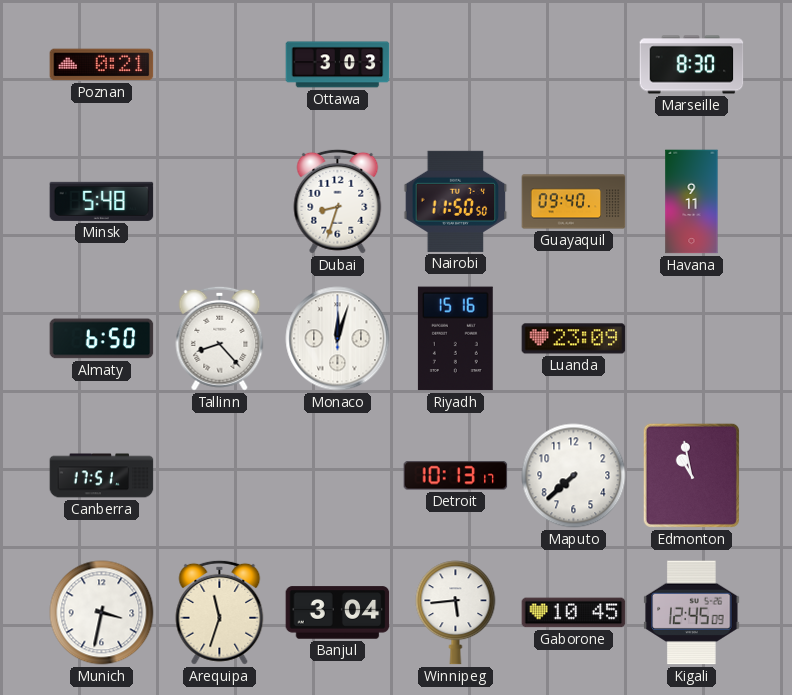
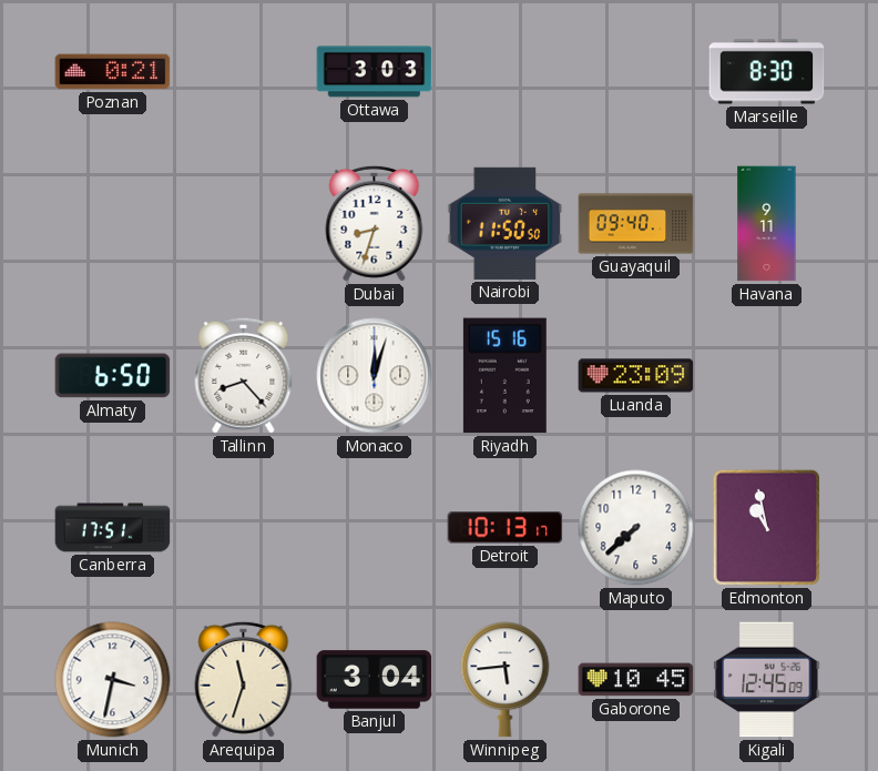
Minsk: 5:48 -> none
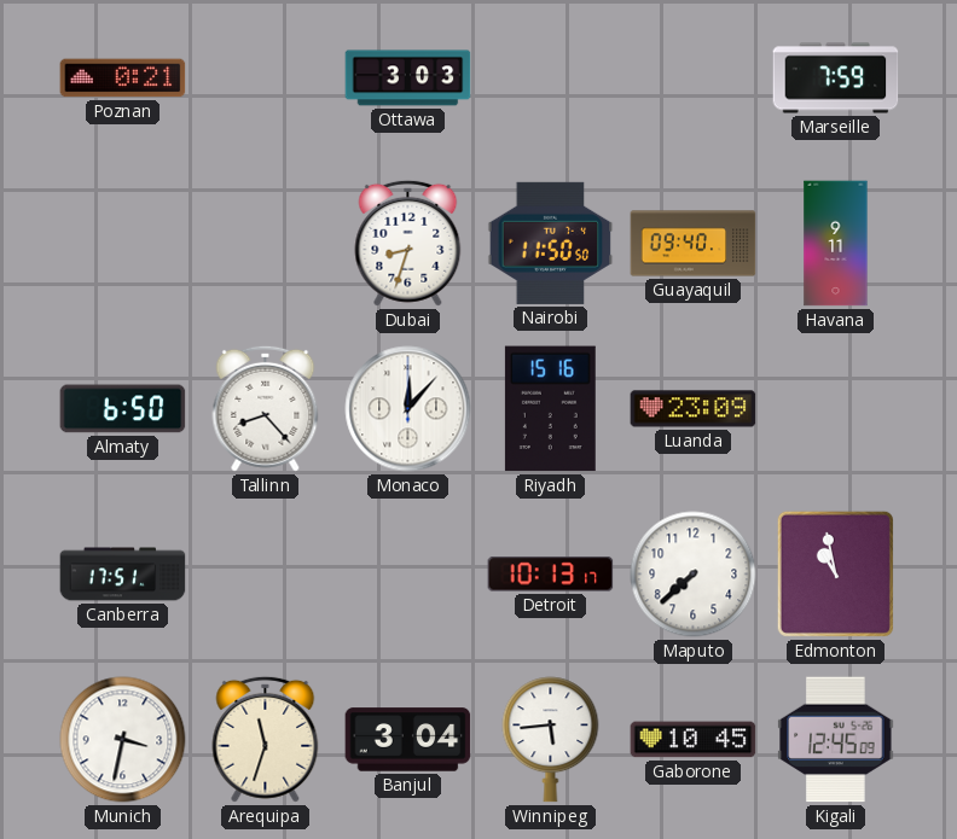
Marseille: 8:30 -> 7:59
Monaco: 12:03 -> 12:07
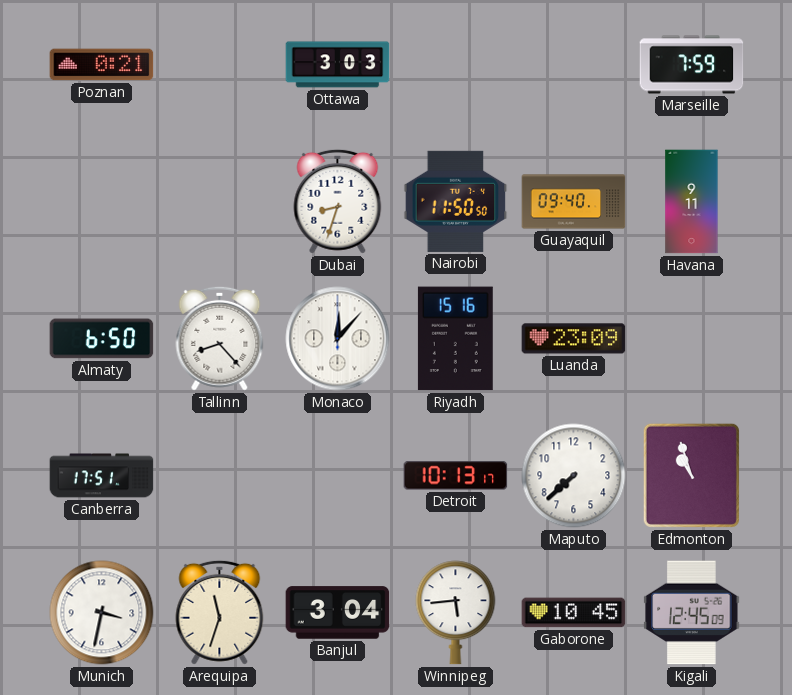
Edmonton: 10:58 -> 10:57
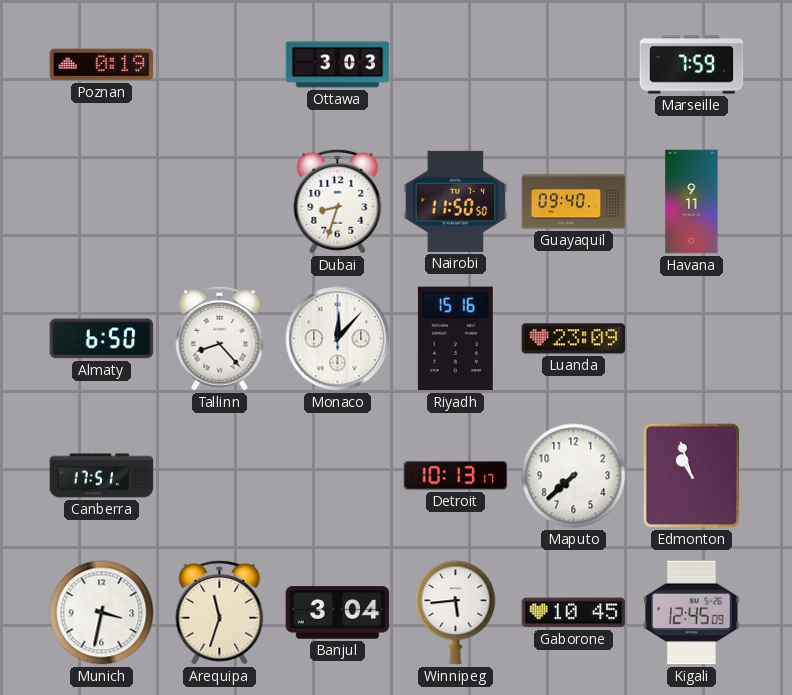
Poznan: 0:21 -> 0:19
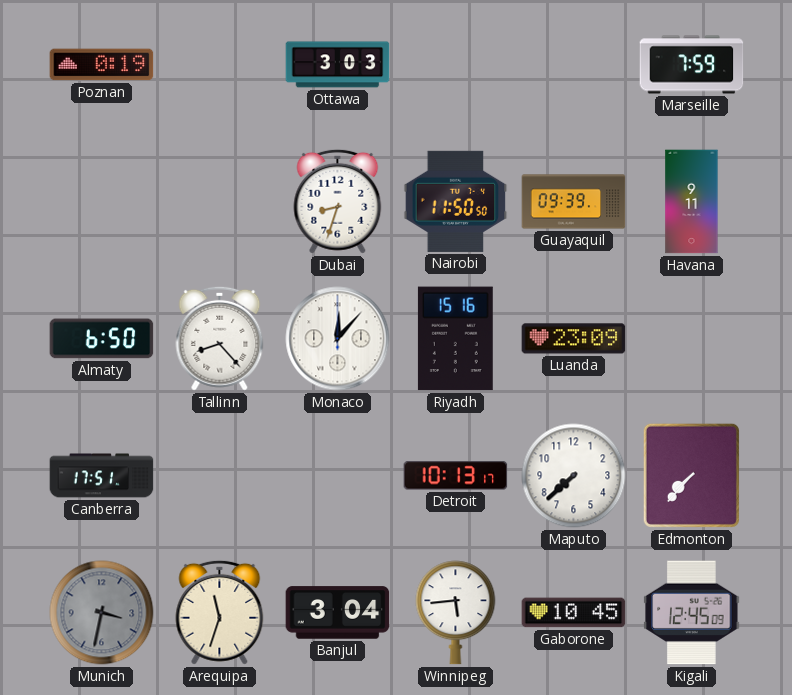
Guayaquil: 09:40 -> 09:39
Edmonton: 10:57 -> 7:37
Munich dial: white -> grey
